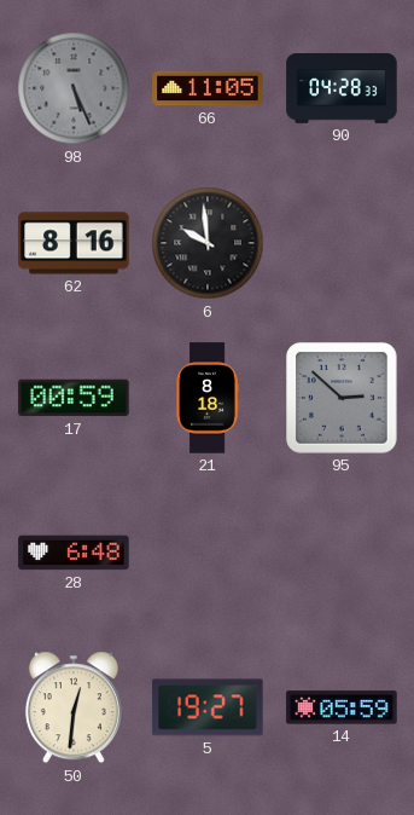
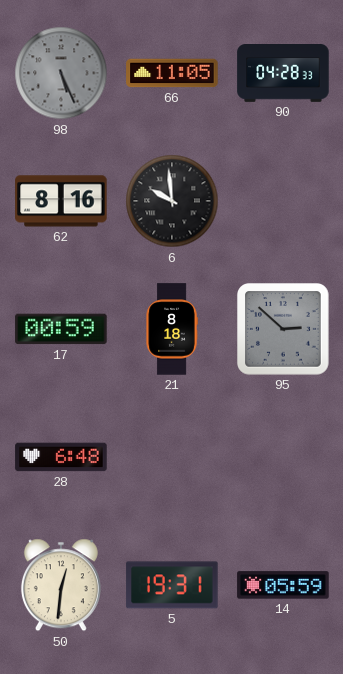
5: 19:27 -> 19:31
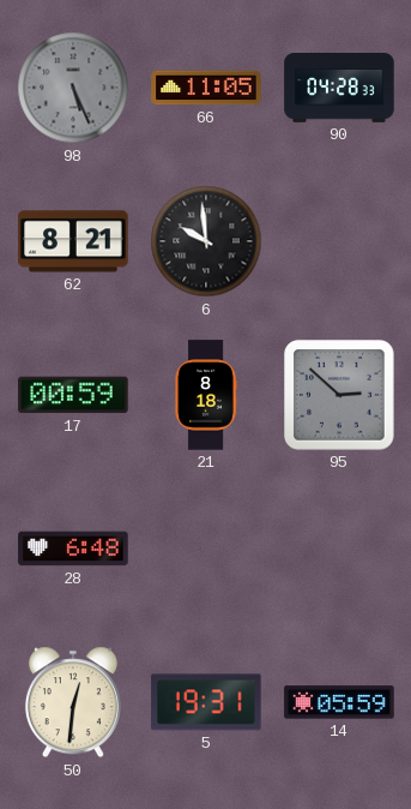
62: 8:16 -> 8:21
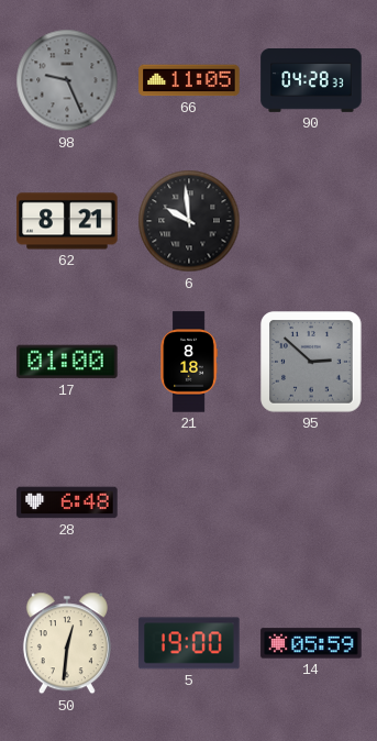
98: 5:26 -> 9:26
17: 00:59 -> 01:00
5: 19:31 -> 19:00
